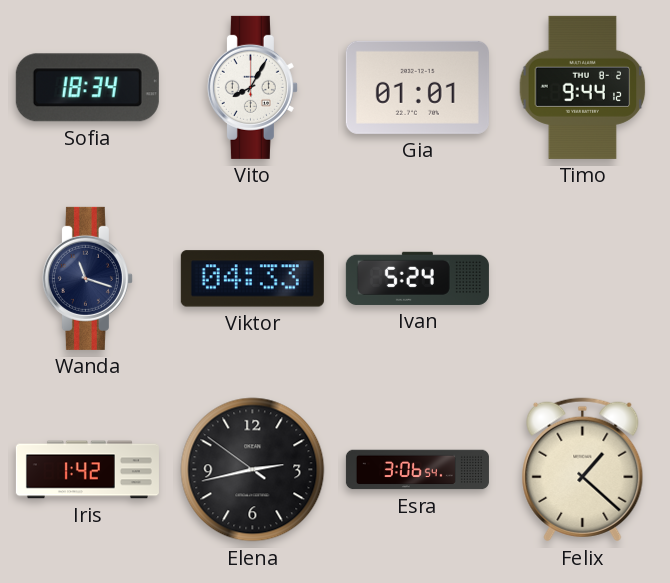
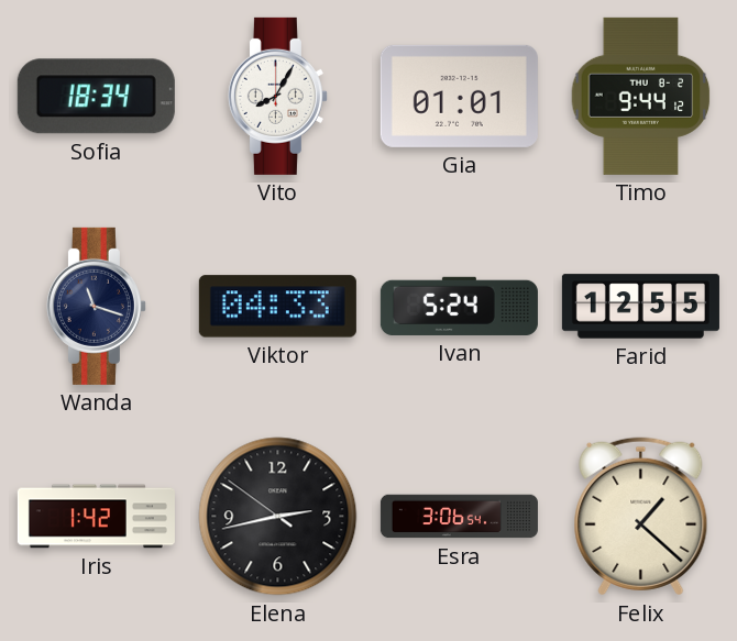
Farid: none -> 12:55
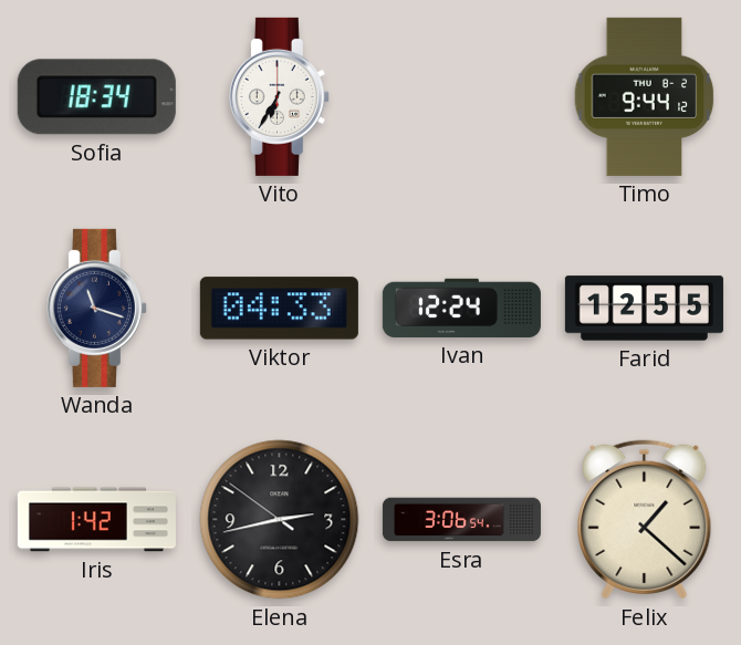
Vito: 8:05 -> 6:35
Gia: 01:01 -> none
Ivan: 5:24 -> 12:24
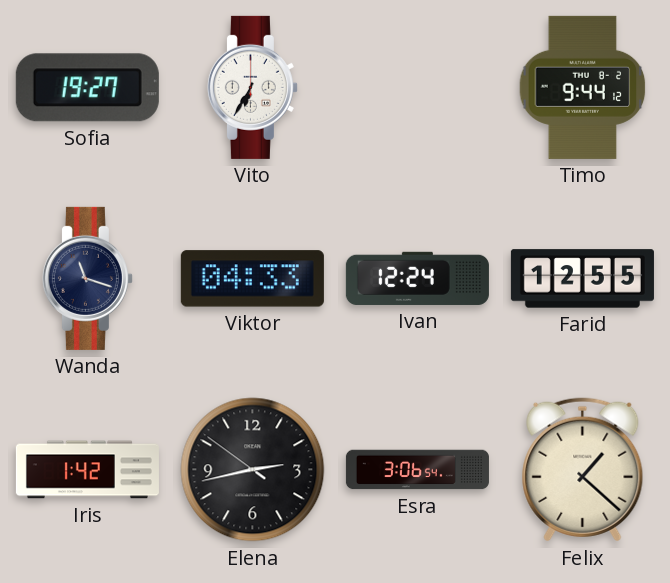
Sofia: 18:34 -> 19:27
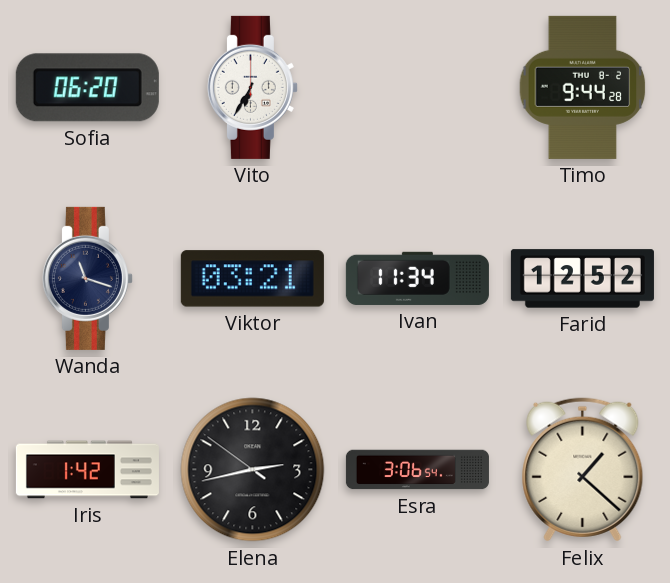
Sofia: 19:27 -> 06:20
Timo: 9:44:12 -> 9:44:28
Viktor: 04:33 -> 03:21
Ivan: 12:24 -> 11:34
Farid: 12:55 -> 12:52
